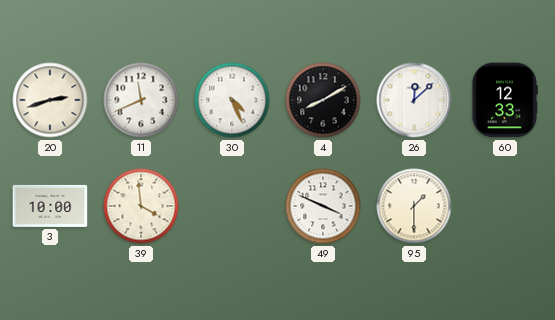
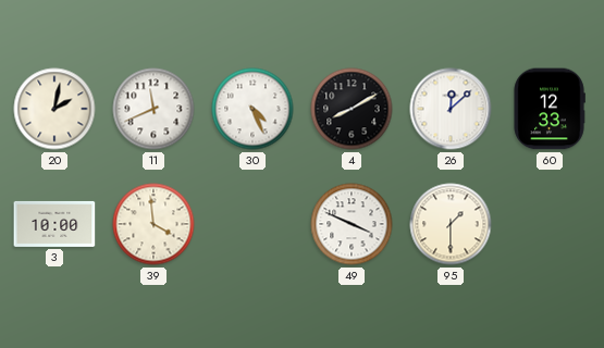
20: 2:42 -> 2:02
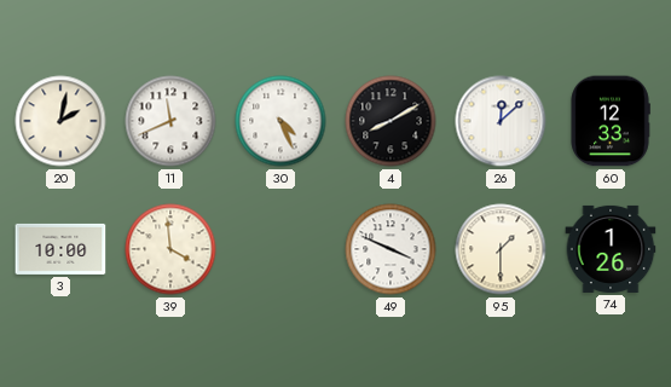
74: none -> 1:26
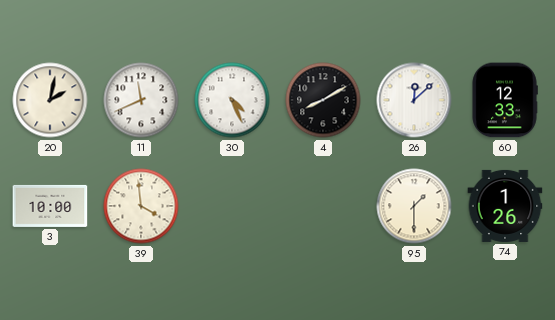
49: 3:49 -> none
